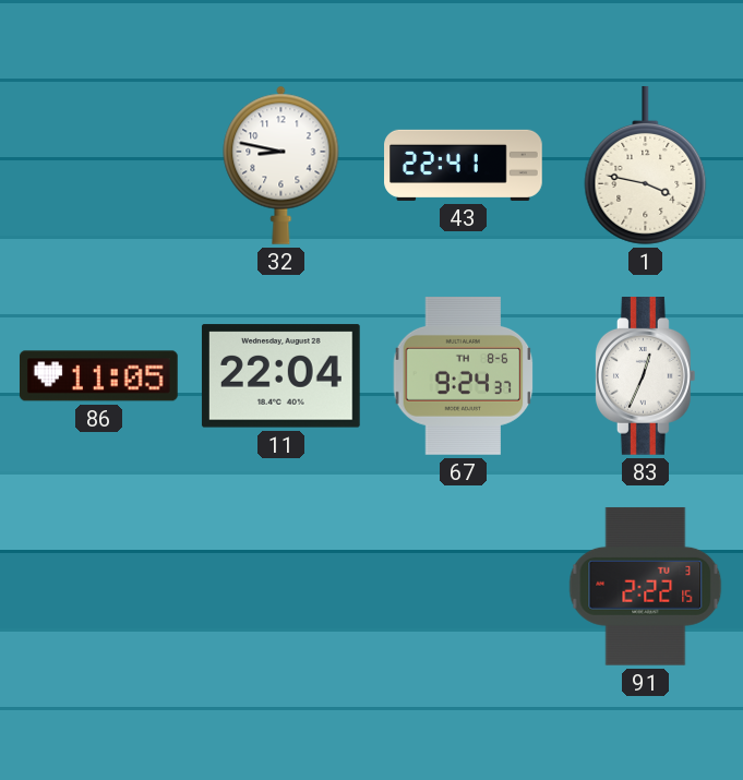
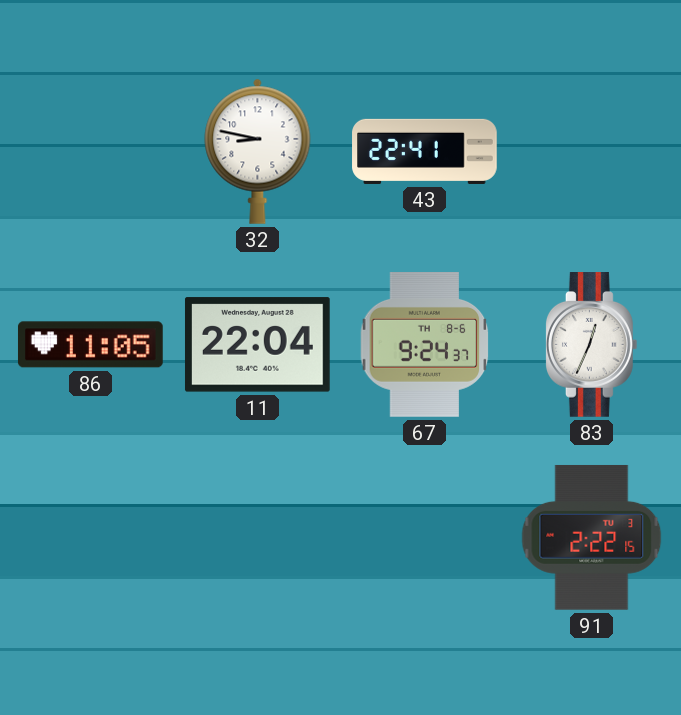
1: 3:47 -> none
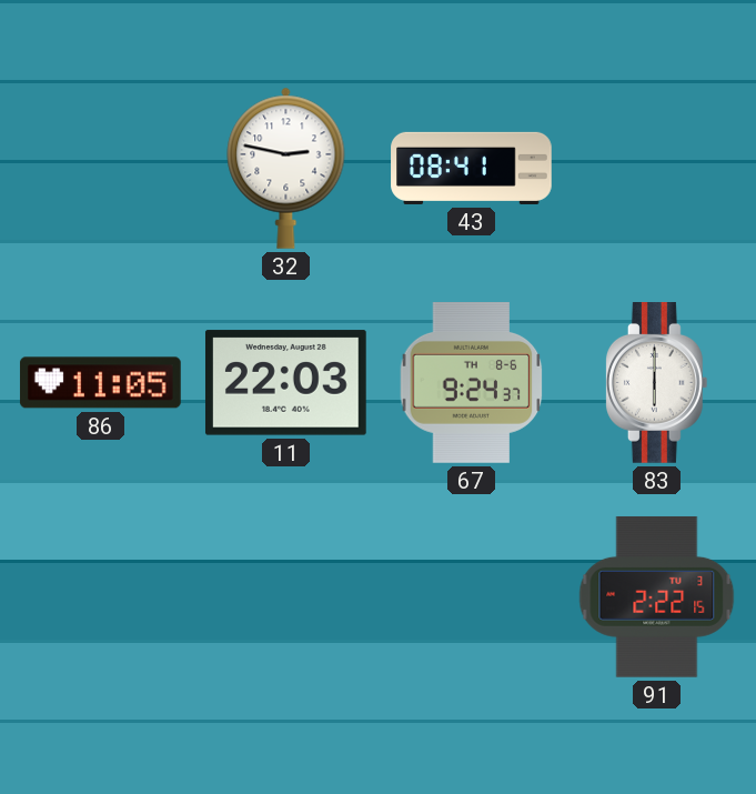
32: 8:47 -> 2:47
43: 22:41 -> 08:41
11: 22:04 -> 22:03
83: 12:34 -> 6:00
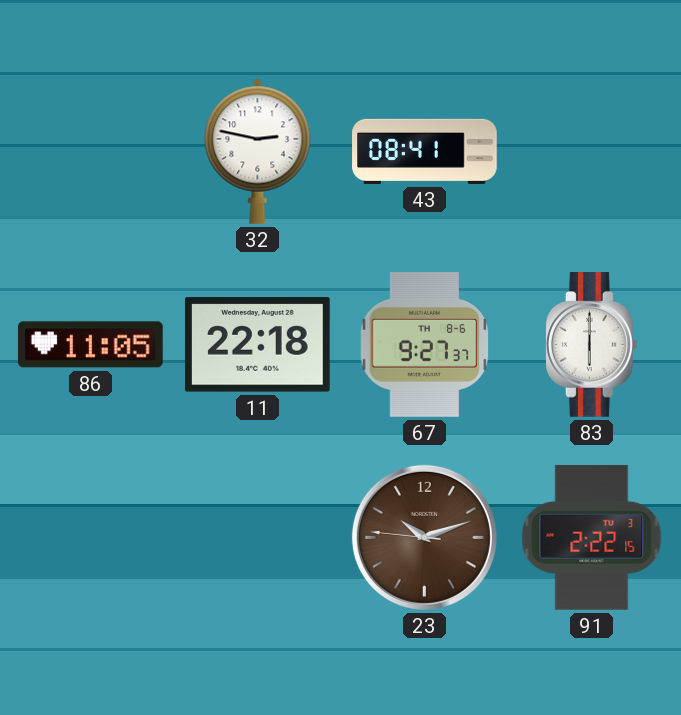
11: 22:03 -> 22:18
67: 9:24 -> 9:27
23: none -> 10:11
